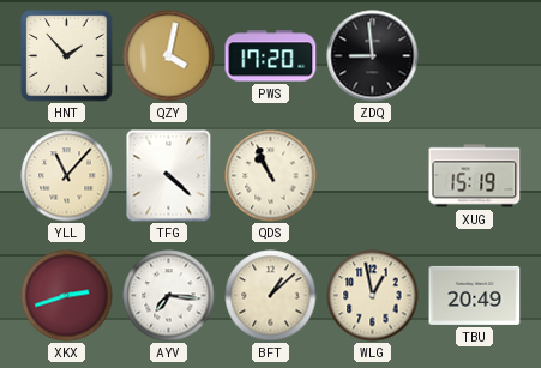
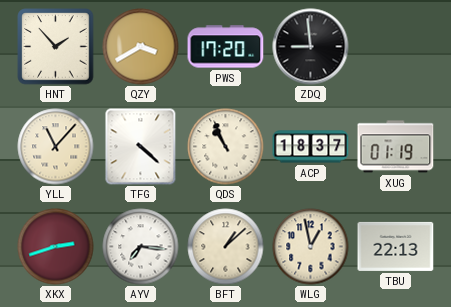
QZY: 4:02 -> 3:40
ACP: none -> 18:37
XUG: 15:19 -> 01:19
TBU: 20:49 -> 22:13
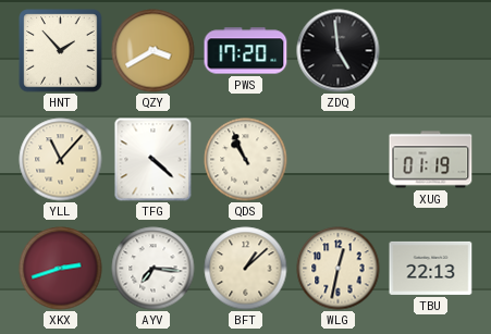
ZDQ: 8:59 -> 4:59
ACP: 18:37 -> none
WLG: 12:58 -> 12:32
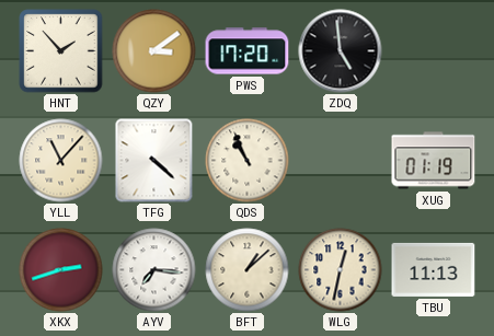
QZY: 3:40 -> 3:09
TBU: 22:13 -> 11:13
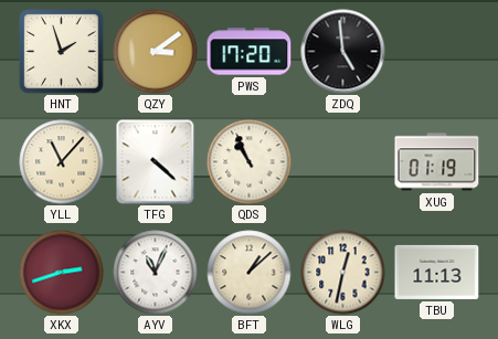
HNT: 1:53 -> 1:57
AYV: 7:16 -> 11:04
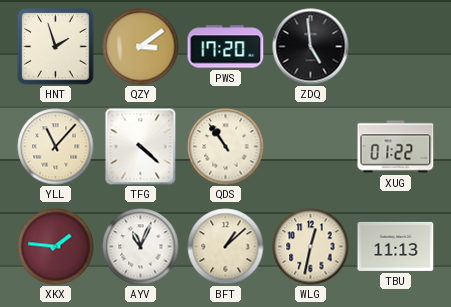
QDS: 10:56 -> 10:54
XUG: 01:19 -> 01:22
XKX: 2:42 -> 1:46
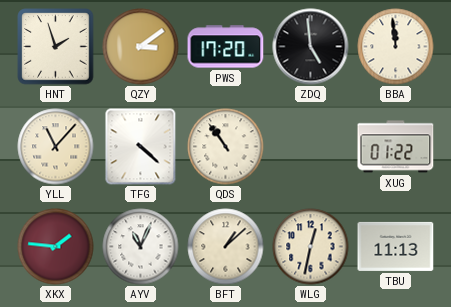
BBA: none -> 11:59
